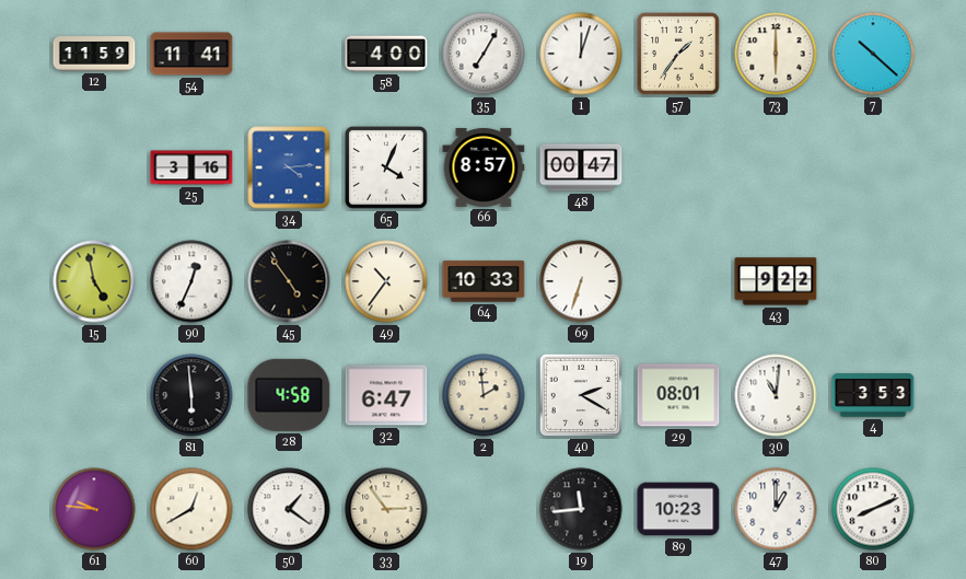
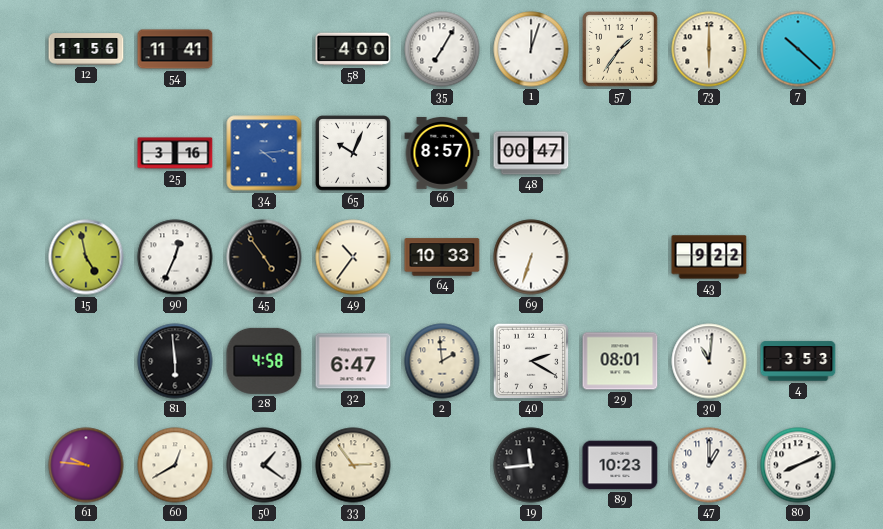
12: 11:59 -> 11:56
65: 4:04 -> 10:04
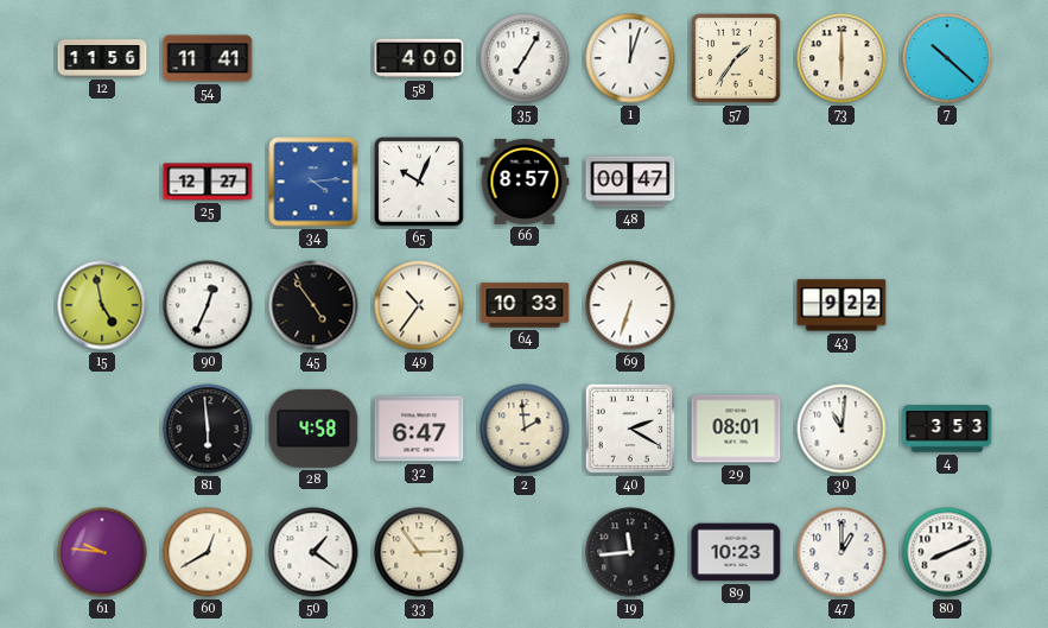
25: 3:16 -> 12:27
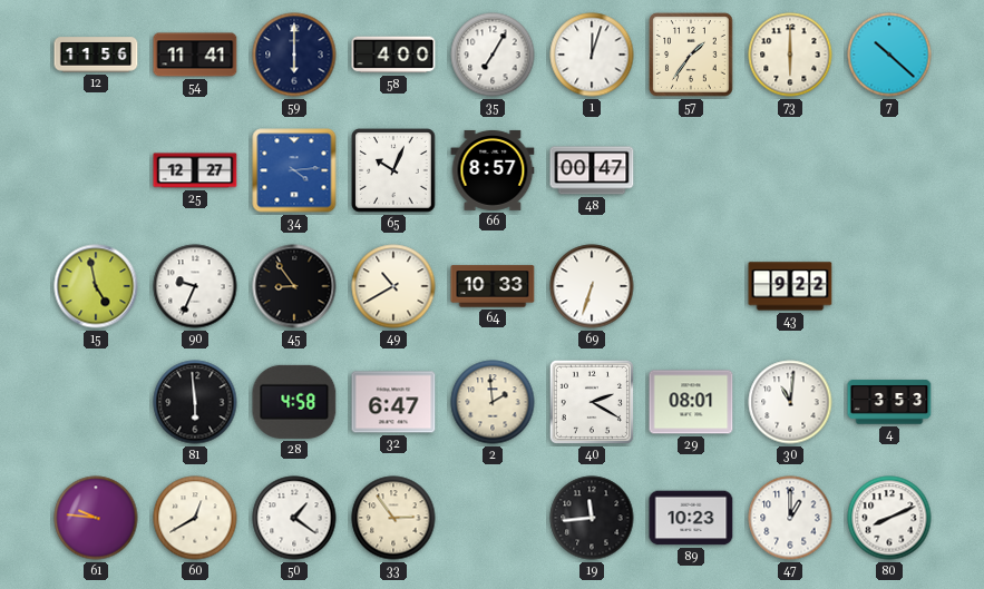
59: none -> 6:00
90: 12:34 -> 9:34
45: 4:54 -> 8:54
49: 10:36 -> 10:40
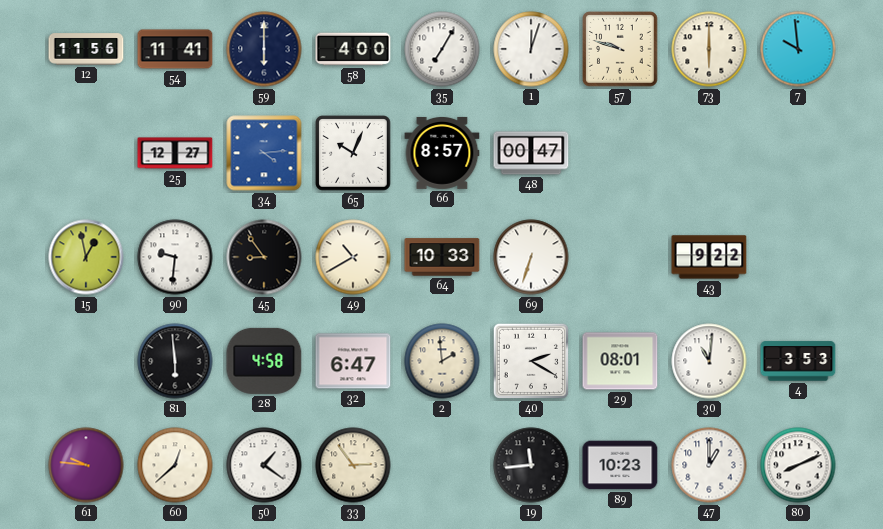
57: 1:36 -> 9:48
7: 10:22 -> 9:59
15: 4:58 -> 12:58
90: 9:34 -> 9:31
60: 12:40 -> 12:38
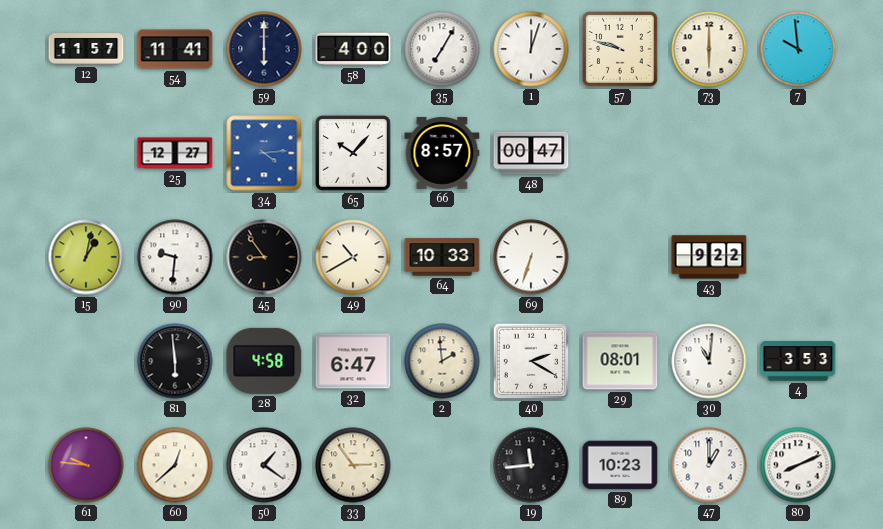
12: 11:56 -> 11:57
65: 10:04 -> 10:07
15: 12:58 -> 1:02
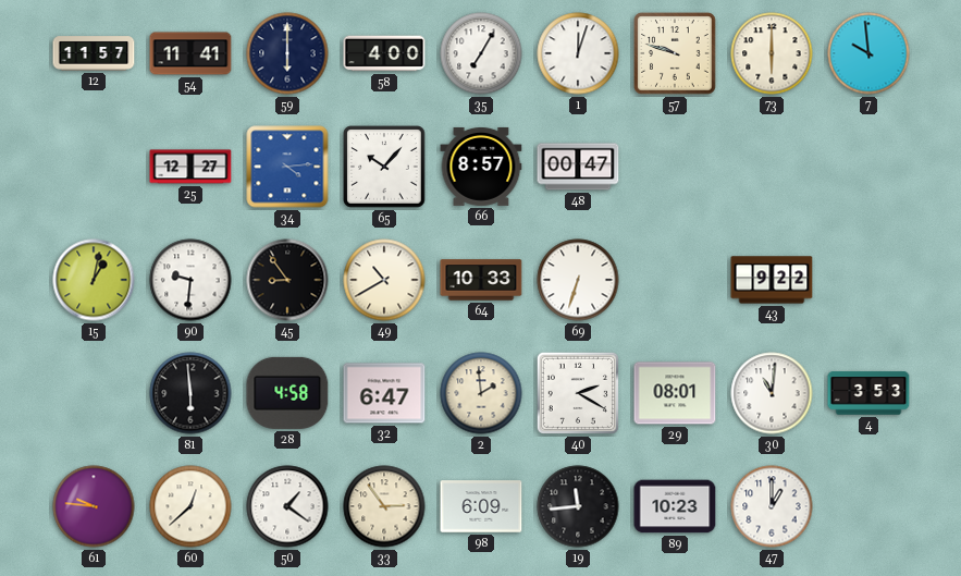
98: none -> 6:09
80: 8:11 -> none
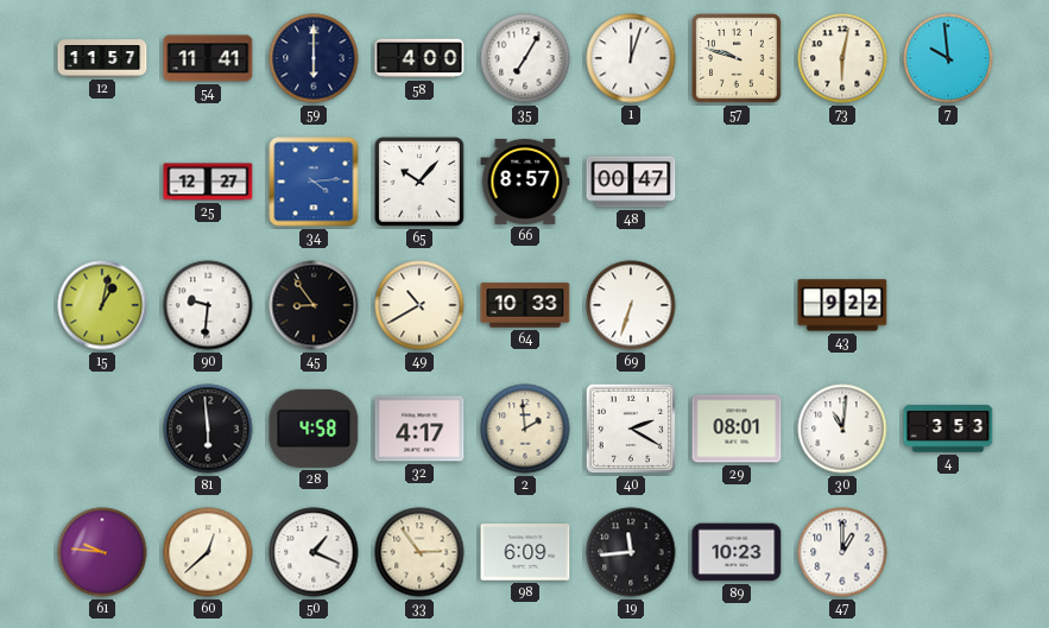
73: 6:00 -> 6:02
32: 6:47 -> 4:17
50: 1:21 -> 1:19
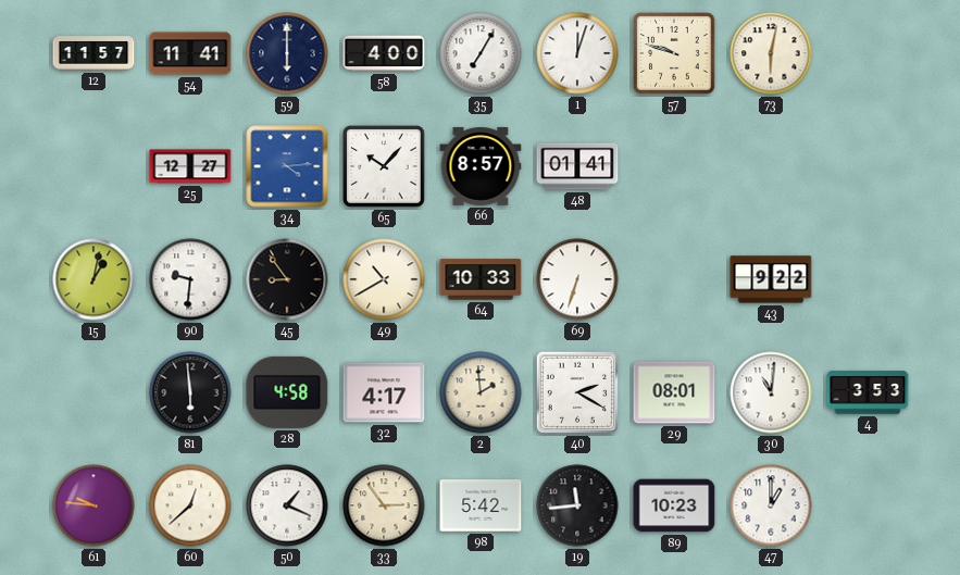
7: 9:59 -> none
48: 00:47 -> 01:41
98: 6:09 -> 5:42
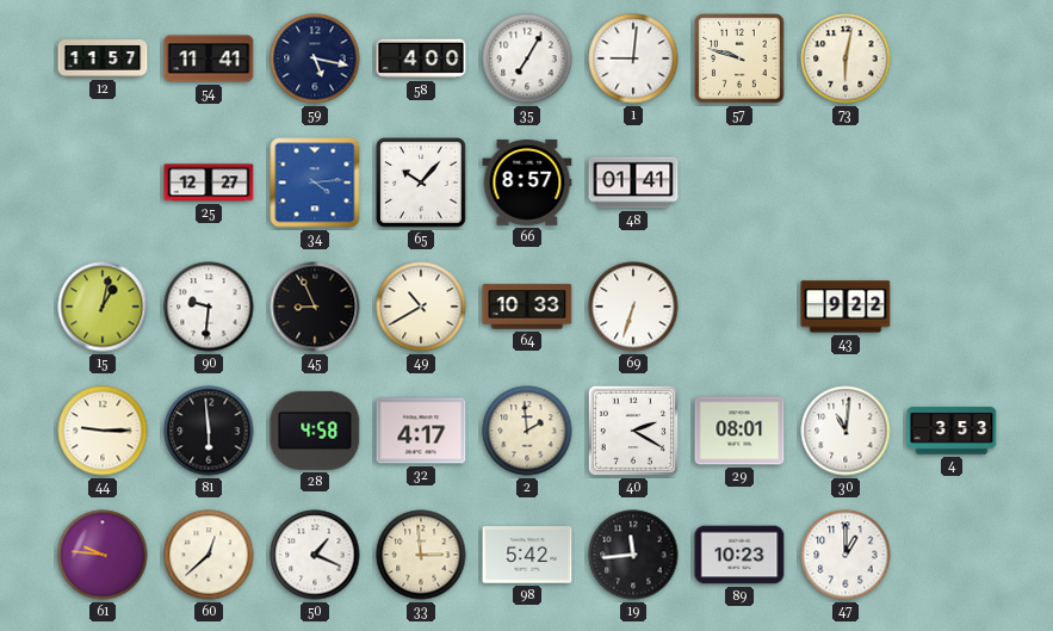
59: 6:00 -> 5:17
1: 12:03 -> 9:01
45: 8:54 -> 8:56
44: none -> 9:15
33: 2:54 -> 2:59
